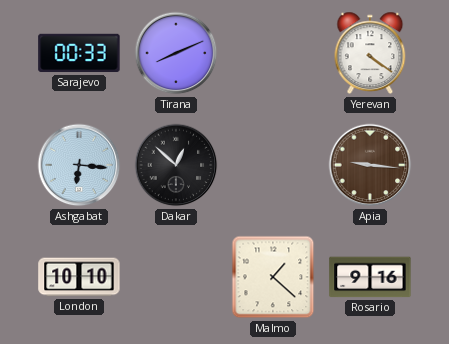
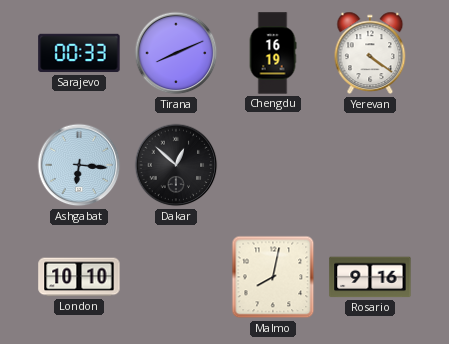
Chengdu: none -> 16:19
Apia: 9:16 -> none
Malmo: 1:22 -> 8:02
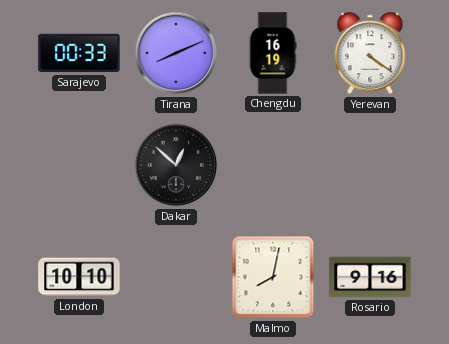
Ashgabat: 6:16 -> none
